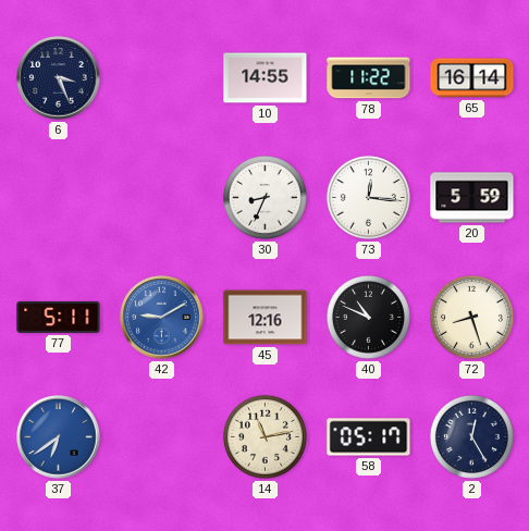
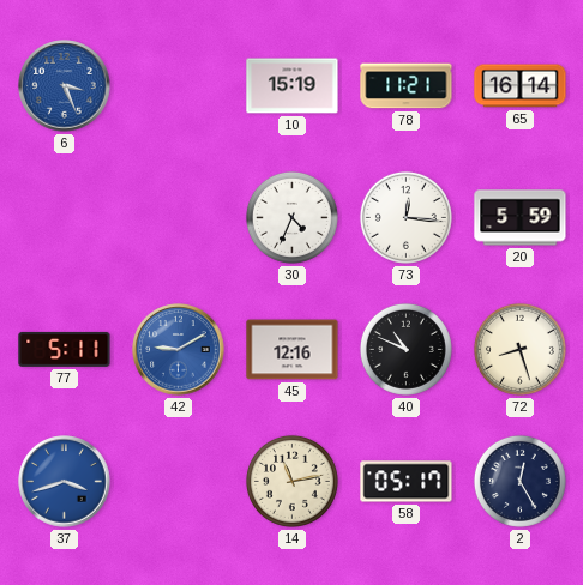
6 dial: navy -> blue
10: 14:55 -> 15:19
78: 11:22 -> 11:21
30: 8:34 -> 4:34
37: 6:39 -> 3:42
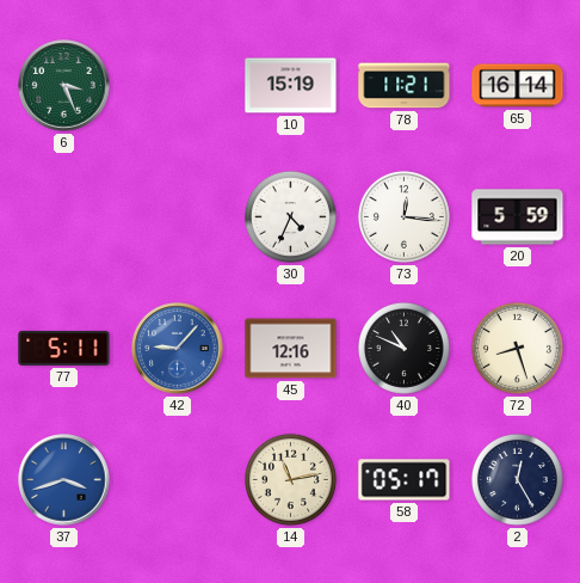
6 dial: blue -> green
42: 9:10 -> 9:07
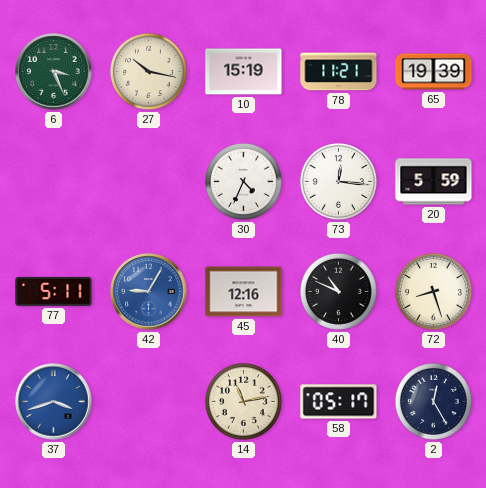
27: none -> 10:17
65: 16:14 -> 19:39
42: 9:07 -> 9:05
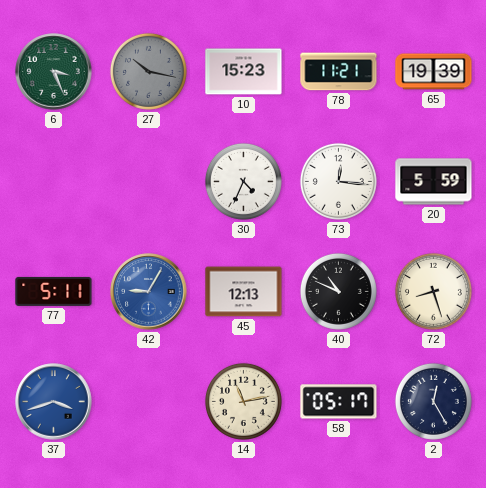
27 dial: cream -> grey
10: 15:19 -> 15:23
45: 12:16 -> 12:13
